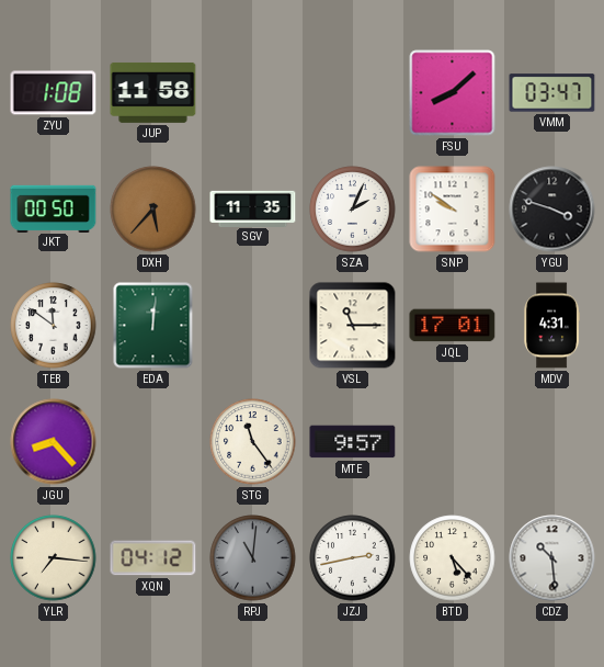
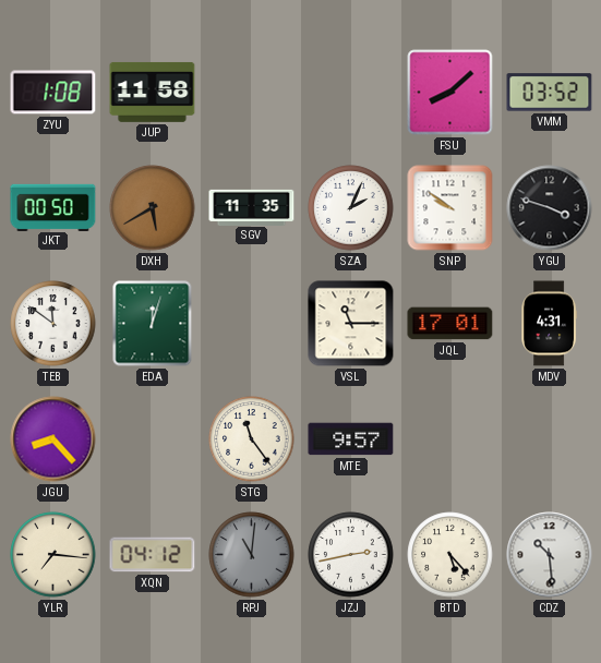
VMM: 03:47 -> 03:52
DXH: 5:37 -> 5:40
EDA: 12:01 -> 12:03
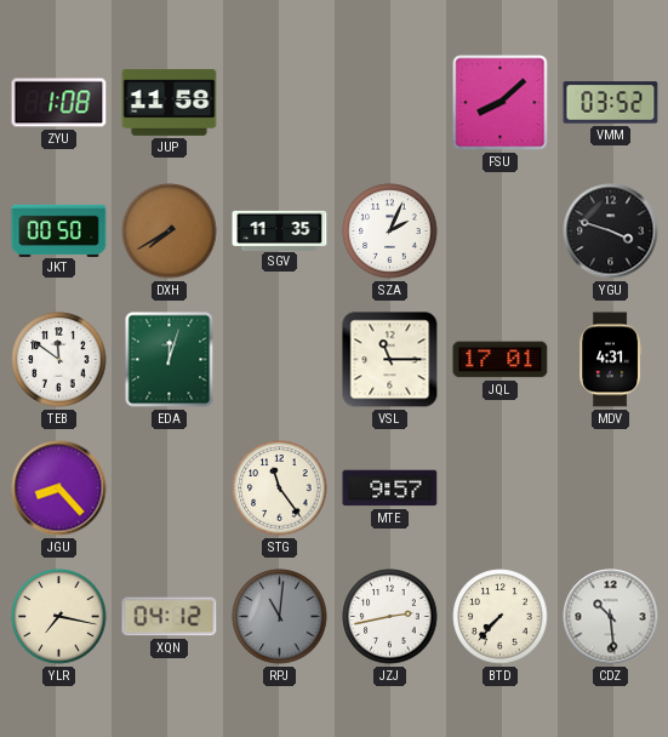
DXH: 5:40 -> 7:40
SNP: 9:51 -> none
YLR: 7:16 -> 7:17
BTD: 5:23 -> 7:37
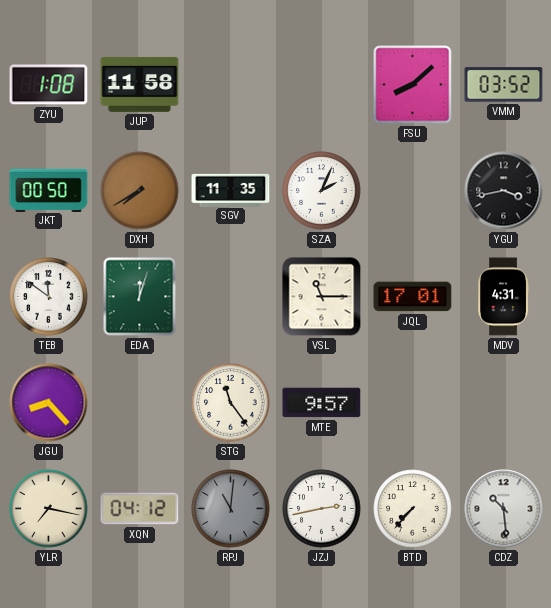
YGU: 3:48 -> 3:43
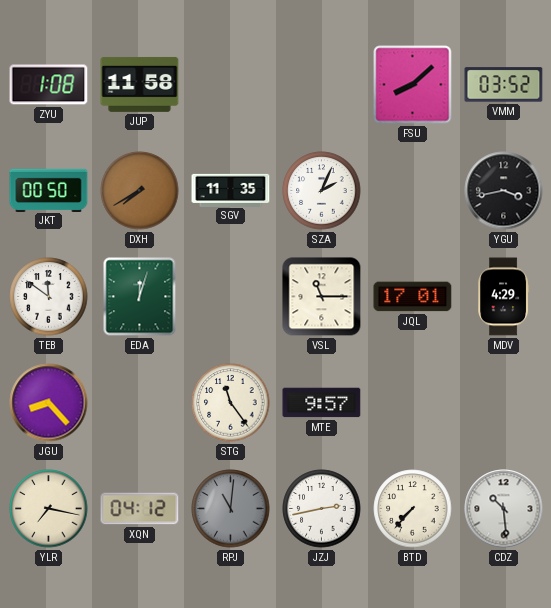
MDV: 4:31 -> 4:29
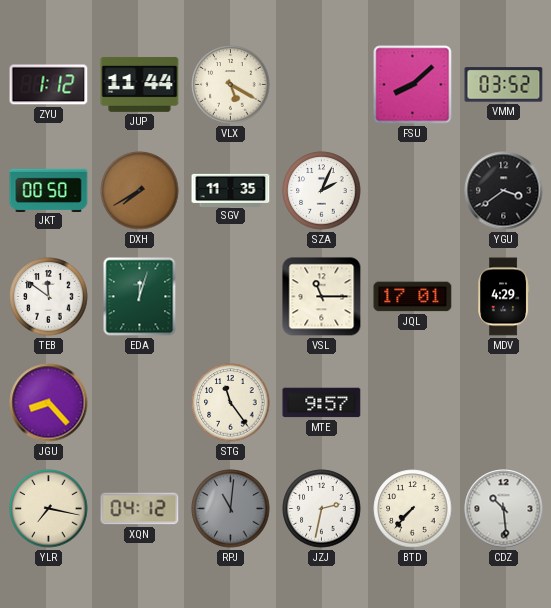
ZYU: 1:08 -> 1:12
JUP: 11:58 -> 11:44
VLX: none -> 5:20
YGU: 3:43 -> 3:39
JZJ: 2:43 -> 2:32
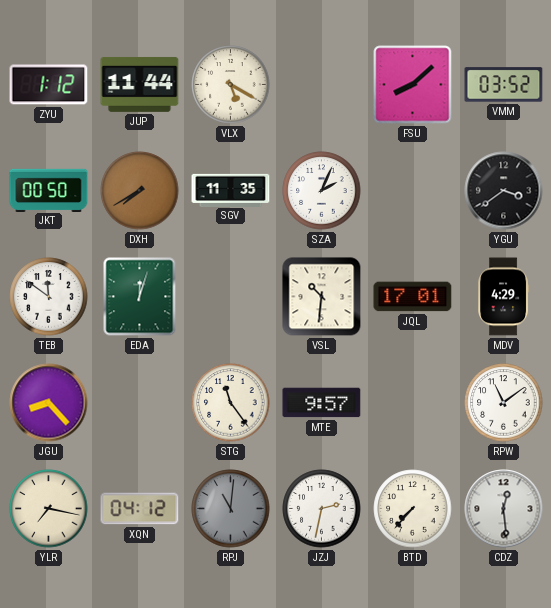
VSL: 11:15 -> 10:31
RPW: none -> 11:09
CDZ: 10:29 -> 12:29
